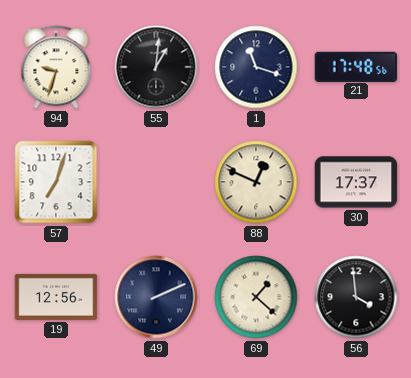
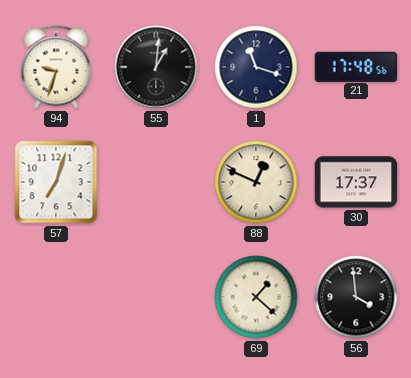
19: 12:56 -> none
49: 2:11 -> none
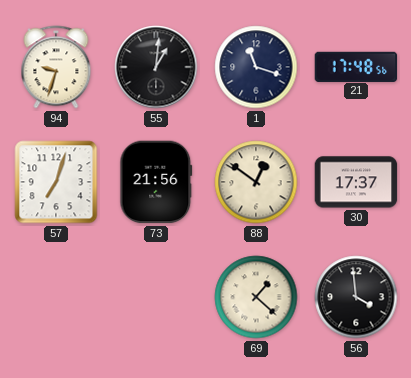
73: none -> 21:56
88: 12:49 -> 12:51
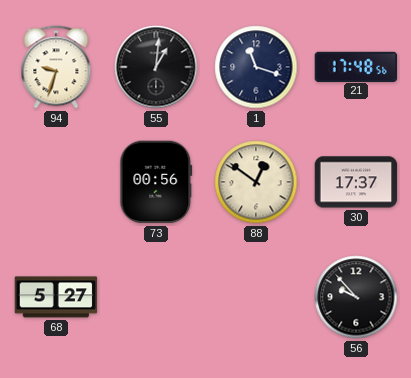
57: 7:03 -> none
73: 21:56 -> 00:56
68: none -> 5:27
69: 1:22 -> none
56: 3:59 -> 9:53
